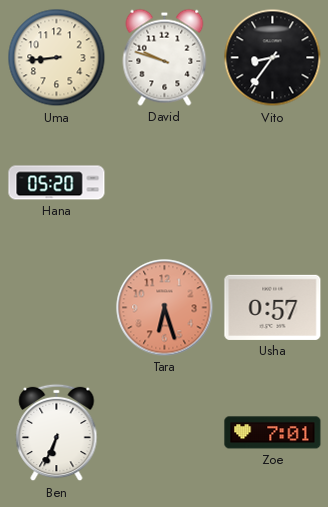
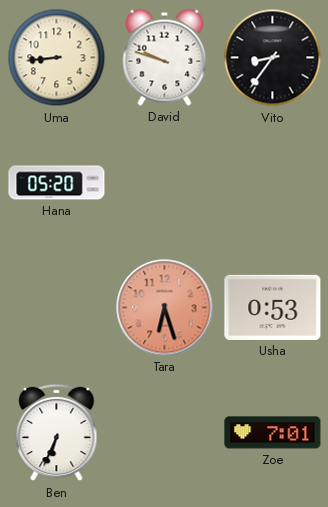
Usha: 0:57 -> 0:53
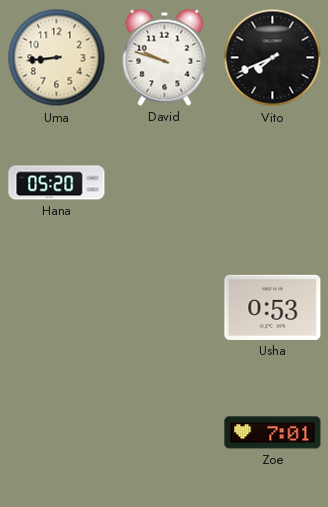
Vito: 8:36 -> 7:41
Tara: 6:27 -> none
Ben: 6:34 -> none
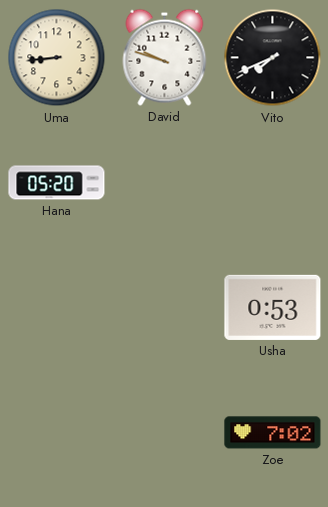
Zoe: 7:01 -> 7:02
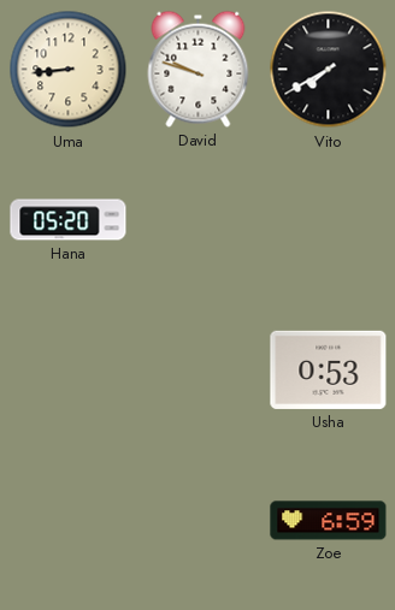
Vito: 7:41 -> 7:40
Zoe: 7:02 -> 6:59
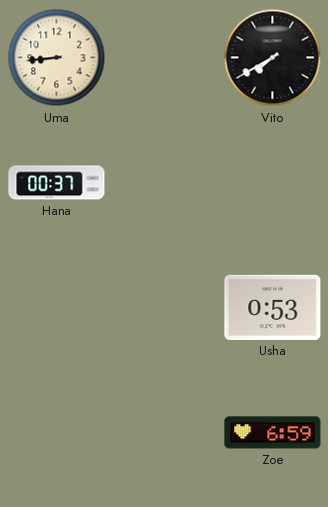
David: 9:48 -> none
Hana: 05:20 -> 00:37
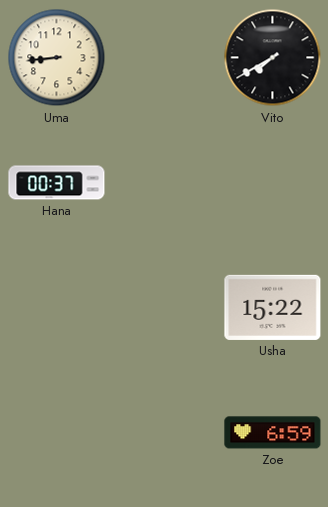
Usha: 0:53 -> 15:22
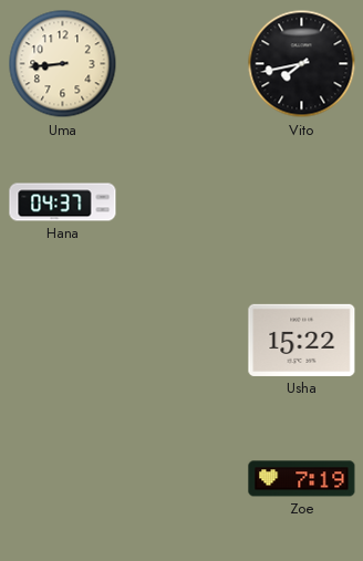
Vito: 7:40 -> 7:43
Hana: 00:37 -> 04:37
Zoe: 6:59 -> 7:19
